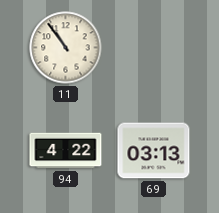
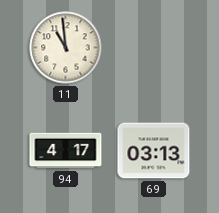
11: 10:54 -> 10:59
94: 4:22 -> 4:17
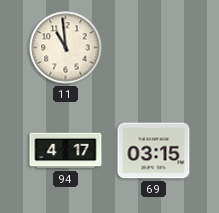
69: 03:13 -> 03:15
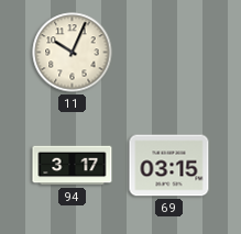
11: 10:59 -> 10:04
94: 4:17 -> 3:17
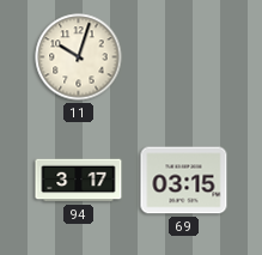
11: 10:04 -> 10:03
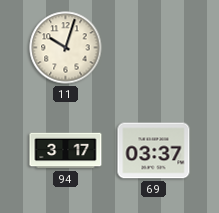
69: 03:15 -> 03:37
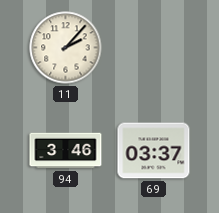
11: 10:03 -> 2:07
94: 3:17 -> 3:46
